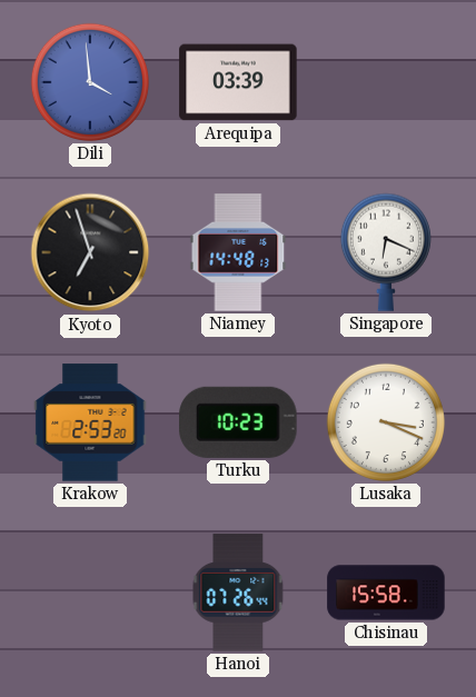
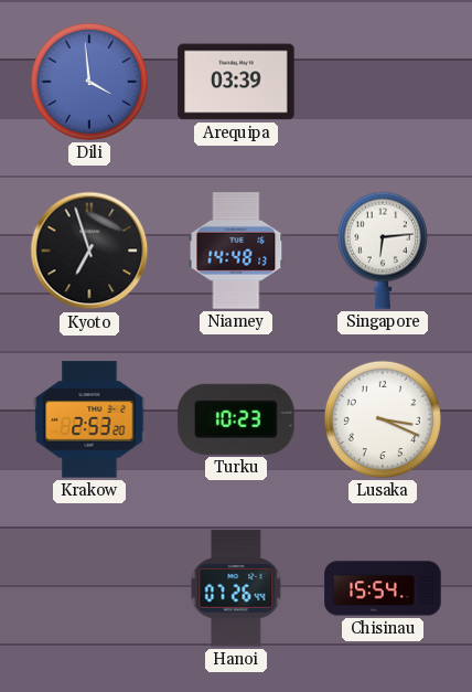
Singapore: 6:19 -> 6:14
Chisinau: 15:58 -> 15:54
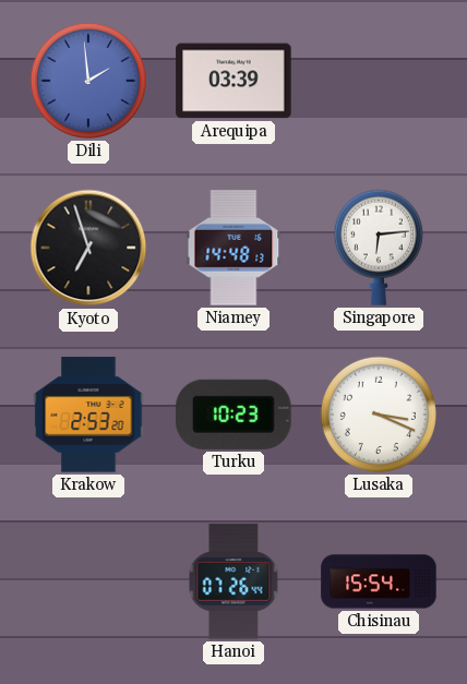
Dili: 3:59 -> 1:59
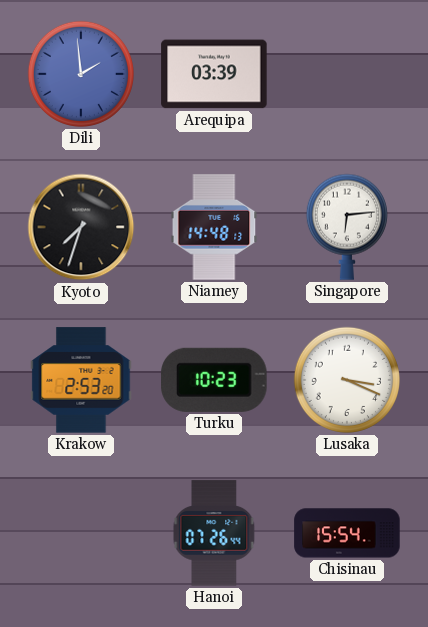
Kyoto: 6:57 -> 7:33
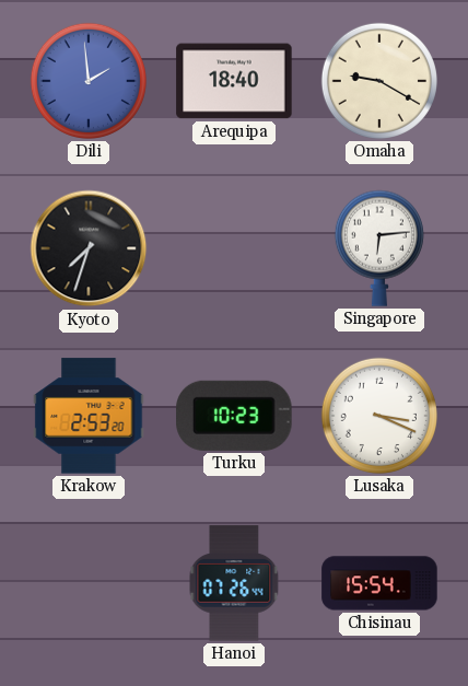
Arequipa: 03:39 -> 18:40
Omaha: none -> 9:20
Niamey: 14:48 -> none
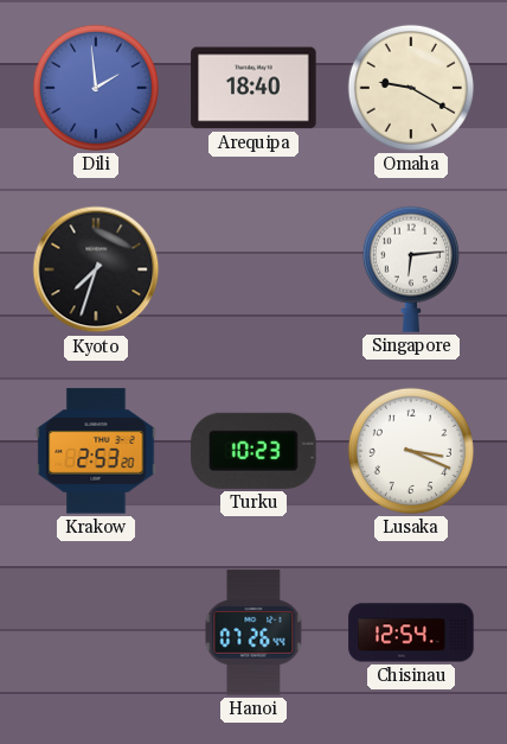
Chisinau: 15:54 -> 12:54
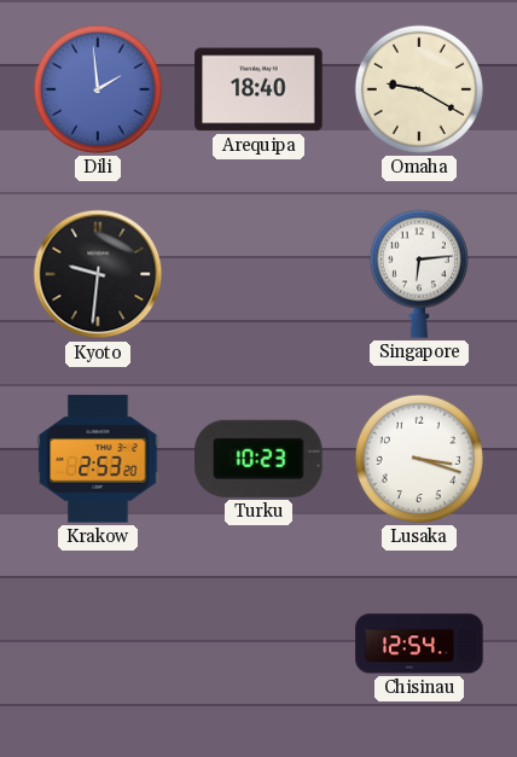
Kyoto: 7:33 -> 9:31
Lusaka: 3:19 -> 3:18
Hanoi: 07:26 -> none
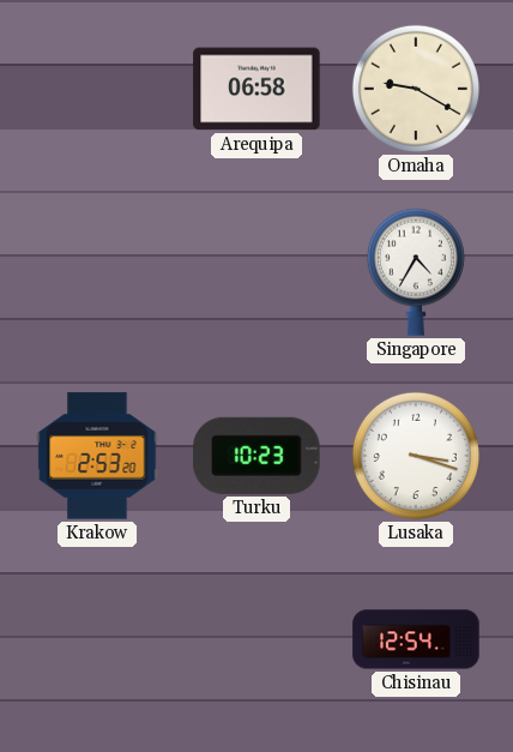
Dili: 1:59 -> none
Arequipa: 18:40 -> 06:58
Kyoto: 9:31 -> none
Singapore: 6:14 -> 4:35
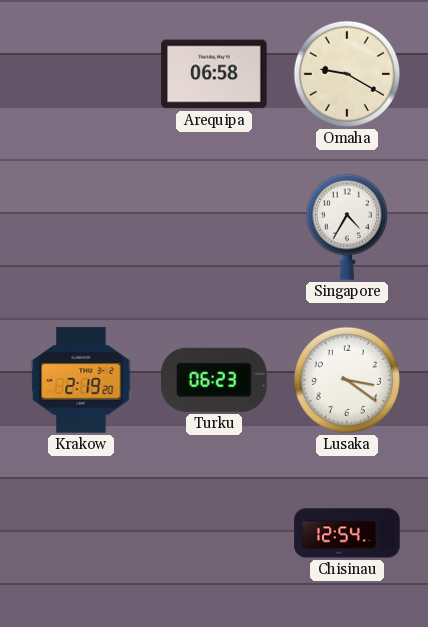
Krakow: 2:53 -> 2:19
Turku: 10:23 -> 06:23
Lusaka: 3:18 -> 3:21
